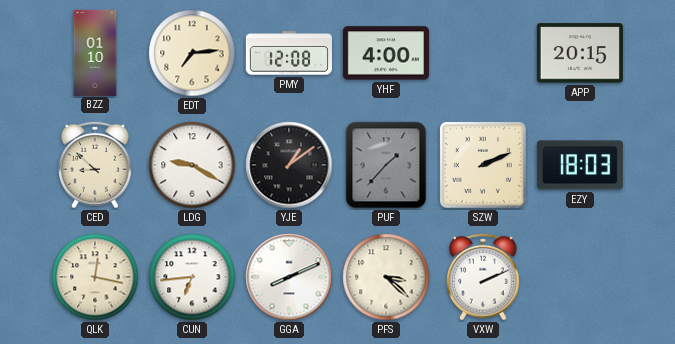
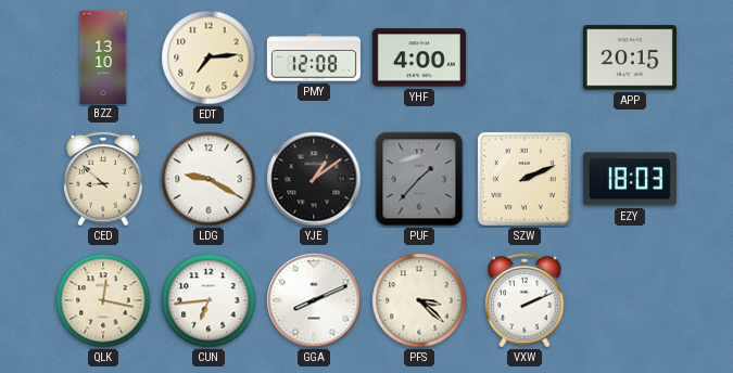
BZZ: 01:10 -> 13:10
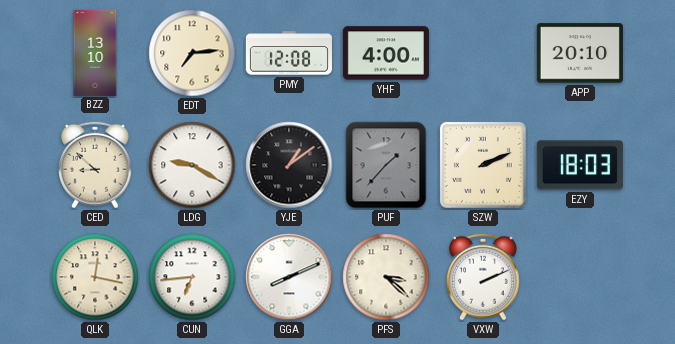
APP: 20:15 -> 20:10
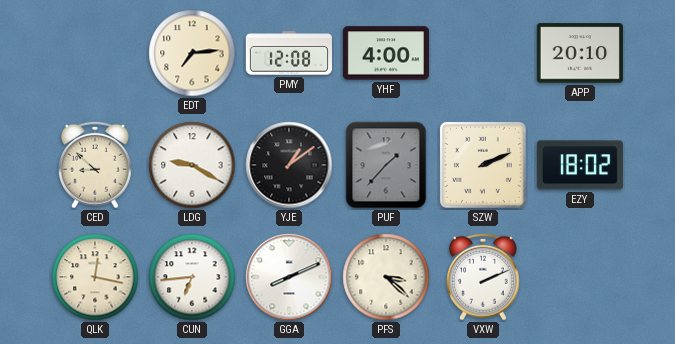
BZZ: 13:10 -> none
EZY: 18:03 -> 18:02
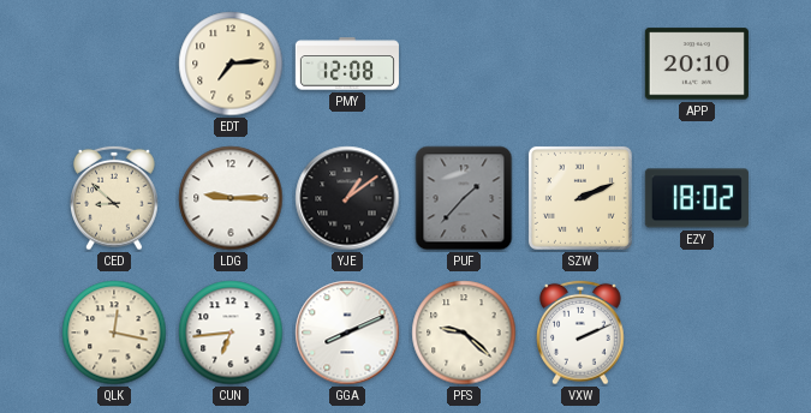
YHF: 4:00 -> none
LDG: 9:20 -> 9:15
PFS: 3:22 -> 9:22
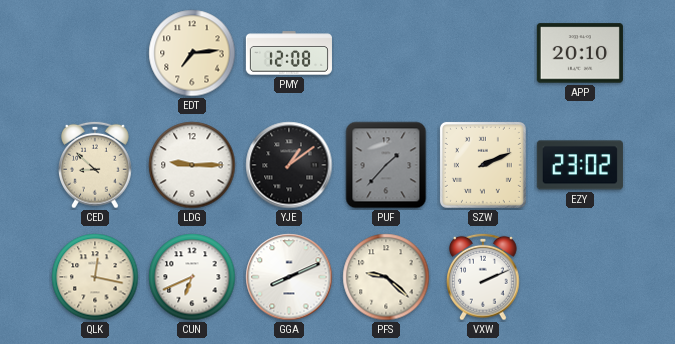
EZY: 18:02 -> 23:02
CUN: 6:44 -> 6:41
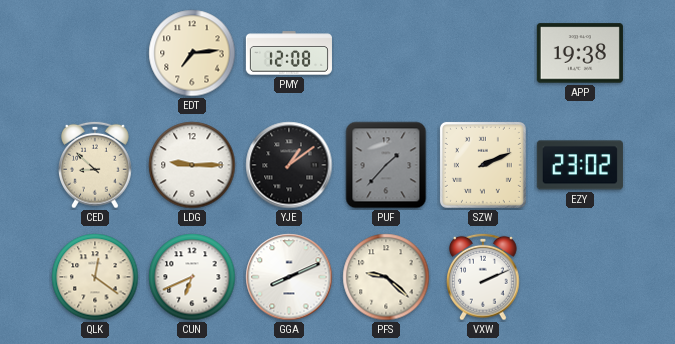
APP: 20:10 -> 19:38
QLK: 12:17 -> 12:21
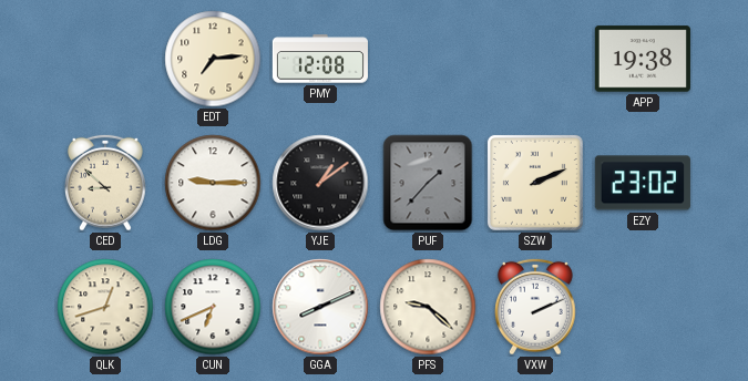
QLK: 12:21 -> 12:42
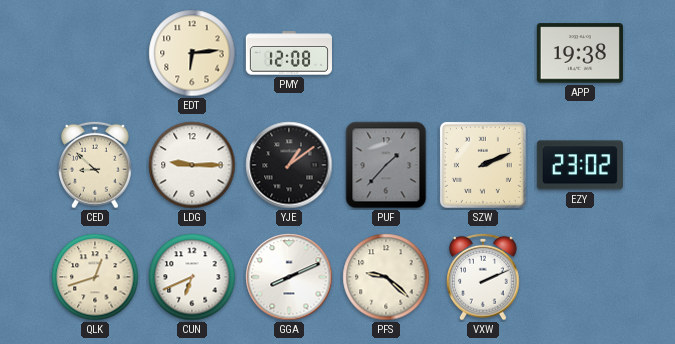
EDT: 7:14 -> 6:14
